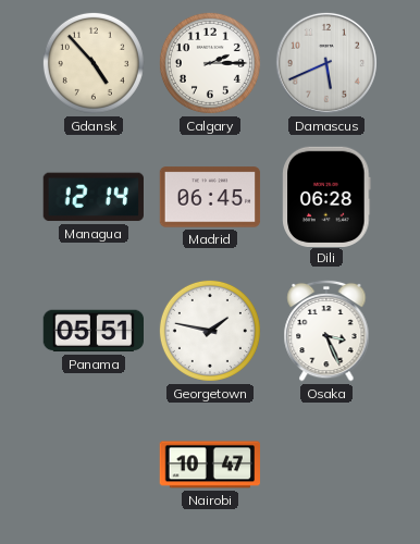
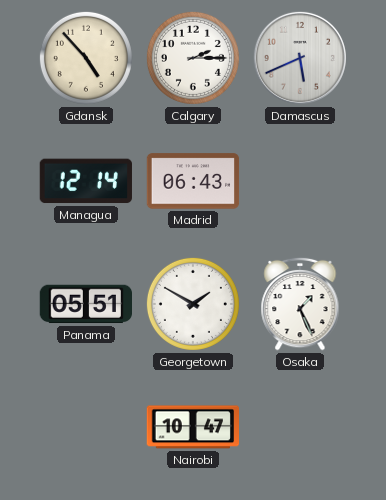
Madrid: 06:45 -> 06:43
Dili: 06:28 -> none
Georgetown: 1:47 -> 1:50
Osaka: 3:26 -> 1:26
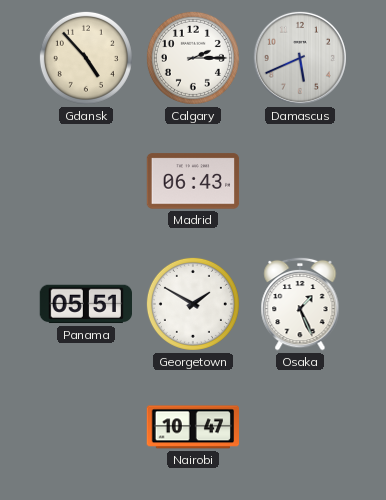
Managua: 12:14 -> none
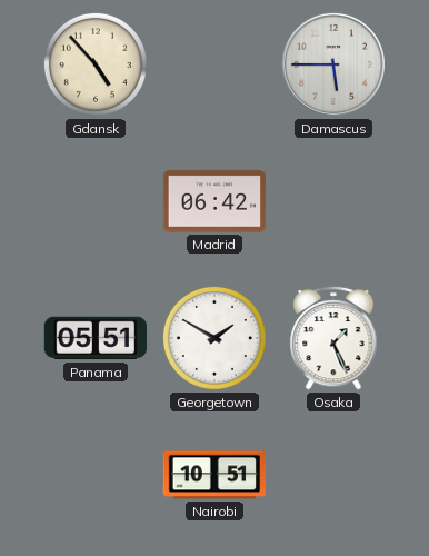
Calgary: 2:15 -> none
Damascus: 5:41 -> 5:45
Madrid: 06:43 -> 06:42
Nairobi: 10:47 -> 10:51
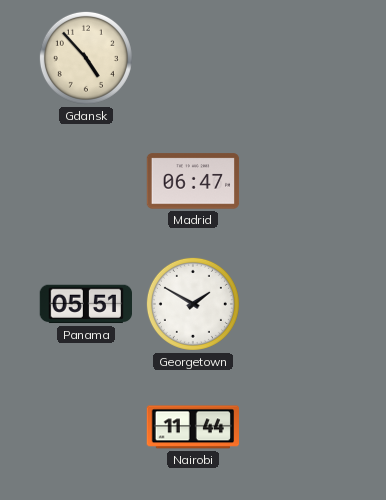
Damascus: 5:45 -> none
Madrid: 06:42 -> 06:47
Osaka: 1:26 -> none
Nairobi: 10:51 -> 11:44
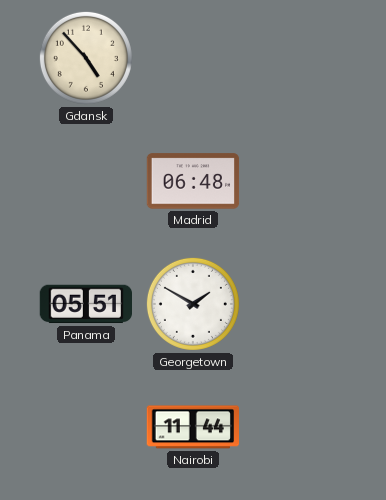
Madrid: 06:47 -> 06:48
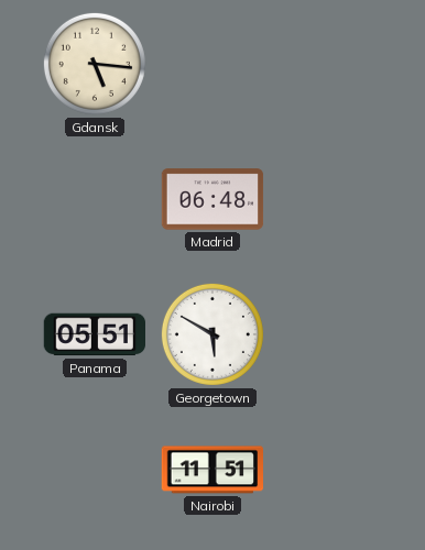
Gdansk: 4:53 -> 5:16
Georgetown: 1:50 -> 5:50
Nairobi: 11:44 -> 11:51
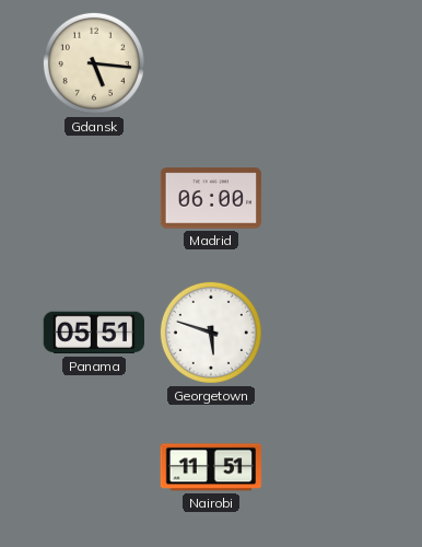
Madrid: 06:48 -> 06:00
Georgetown: 5:50 -> 5:48
